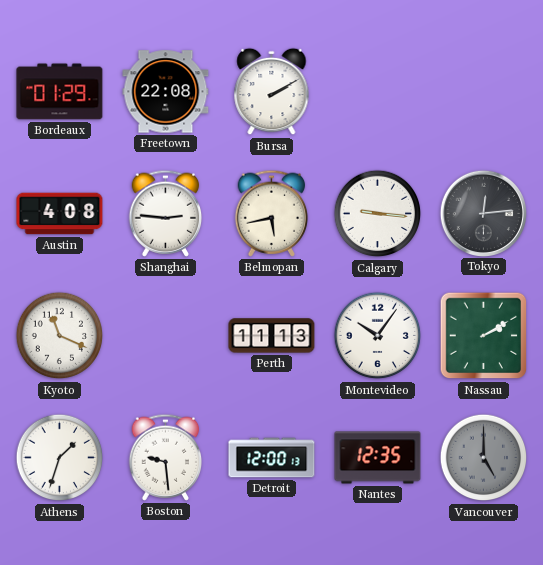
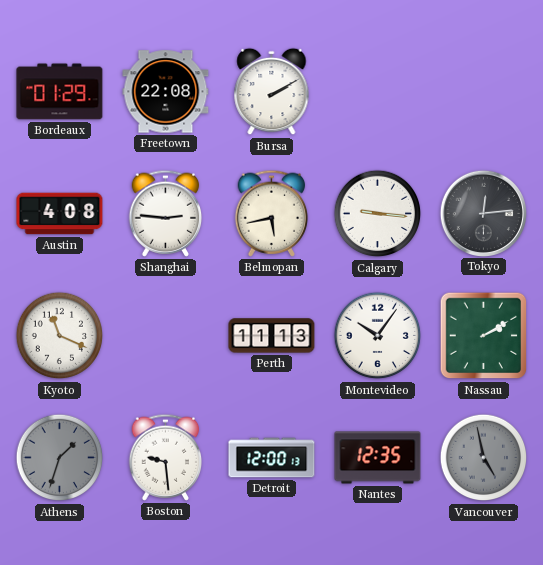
Athens dial: white -> grey
Vancouver: 5:00 -> 4:58
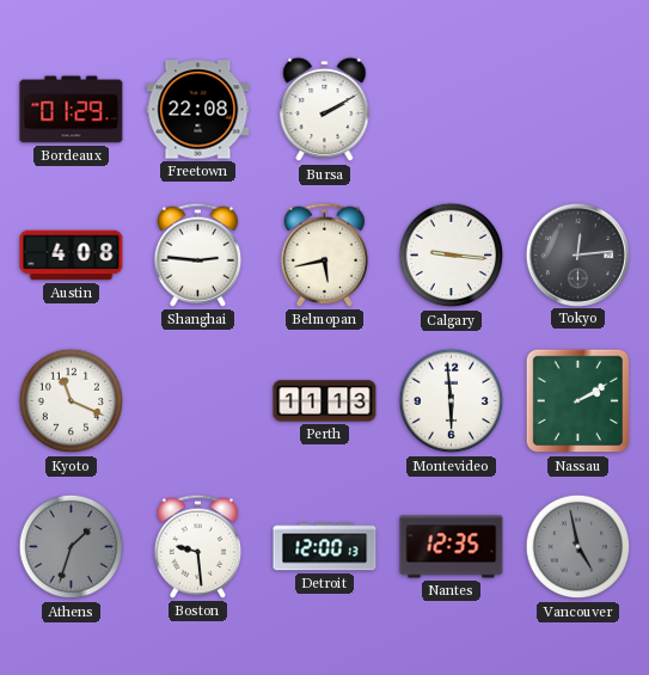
Montevideo: 10:06 -> 5:59
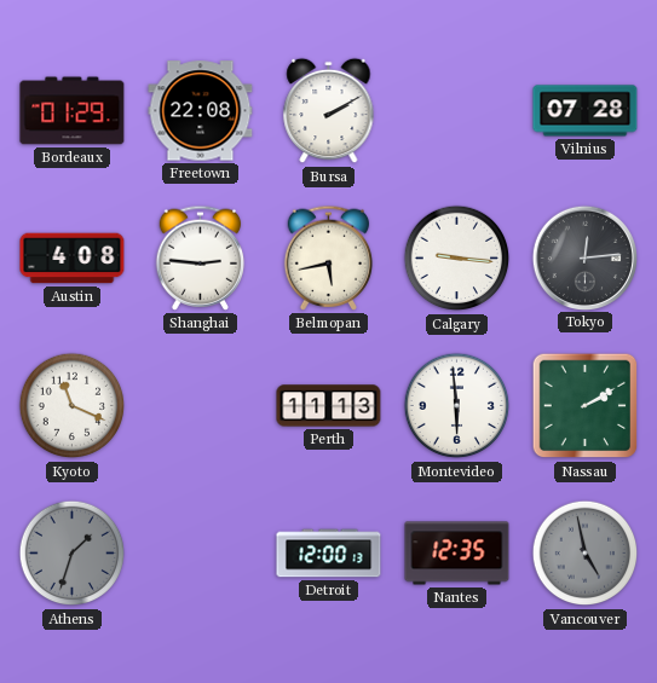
Vilnius: none -> 07:28
Boston: 9:29 -> none
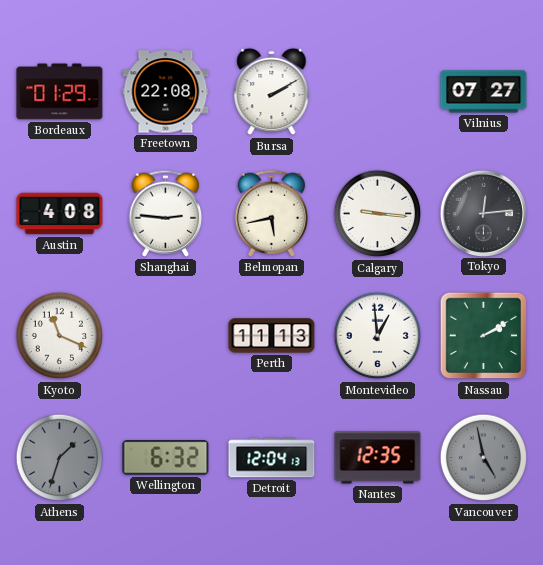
Vilnius: 07:28 -> 07:27
Montevideo: 5:59 -> 12:59
Wellington: none -> 6:32
Detroit: 12:00 -> 12:04
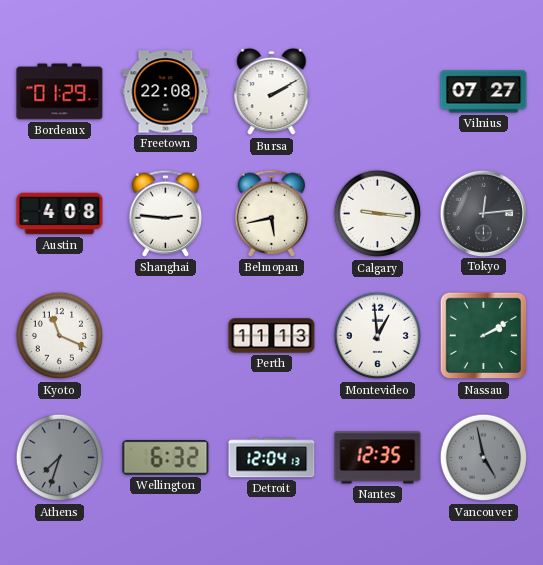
Athens: 1:33 -> 7:33
